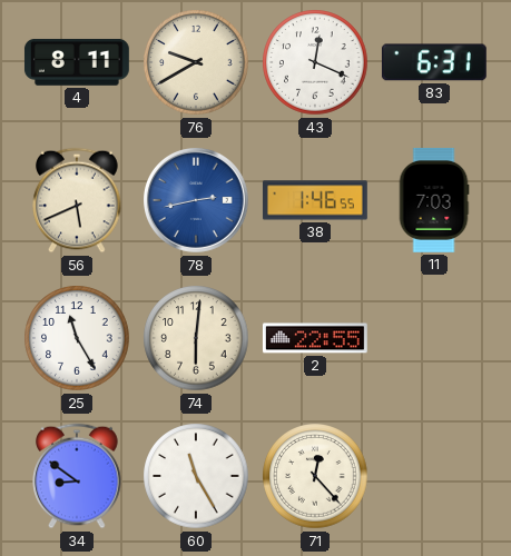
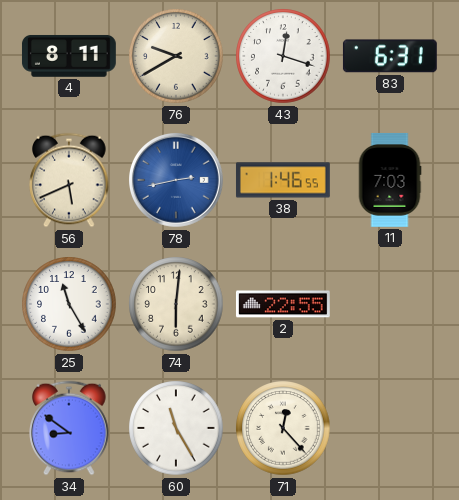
43: 12:19 -> 12:18
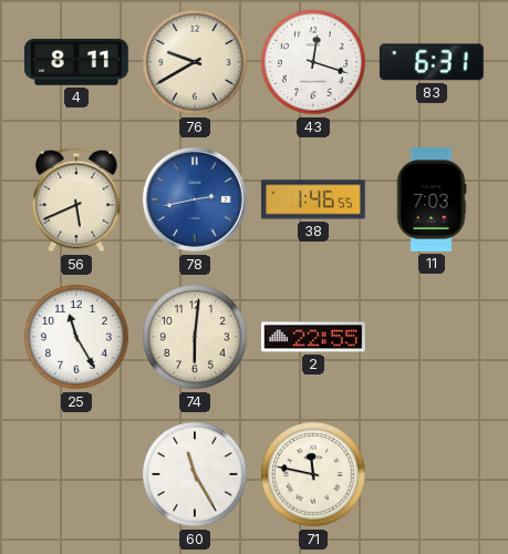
34: 8:51 -> none
71: 12:23 -> 11:47
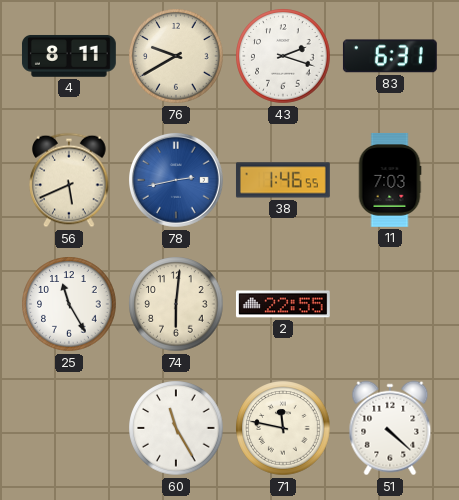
43: 12:18 -> 2:18
51: none -> 4:22
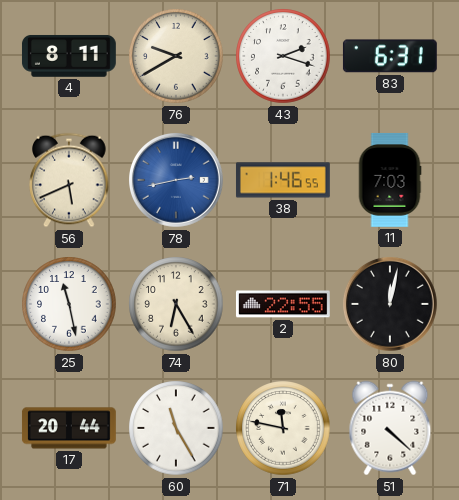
25: 11:25 -> 11:28
74: 6:01 -> 6:25
80: none -> 12:02
17: none -> 20:44
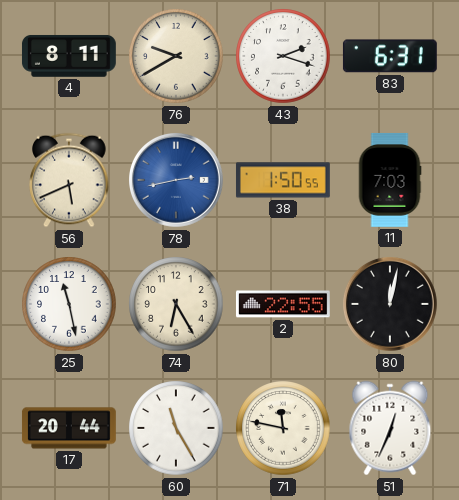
38: 1:46 -> 1:50
51: 4:22 -> 12:34
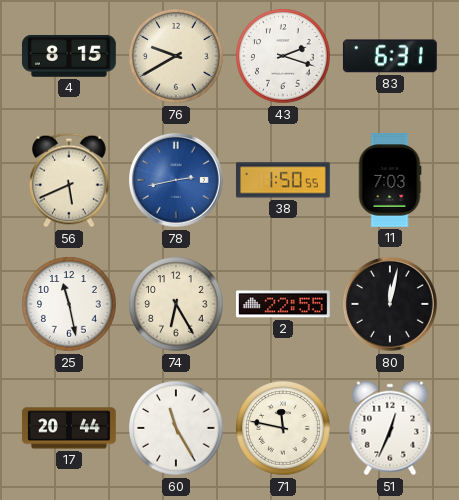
4: 8:11 -> 8:15
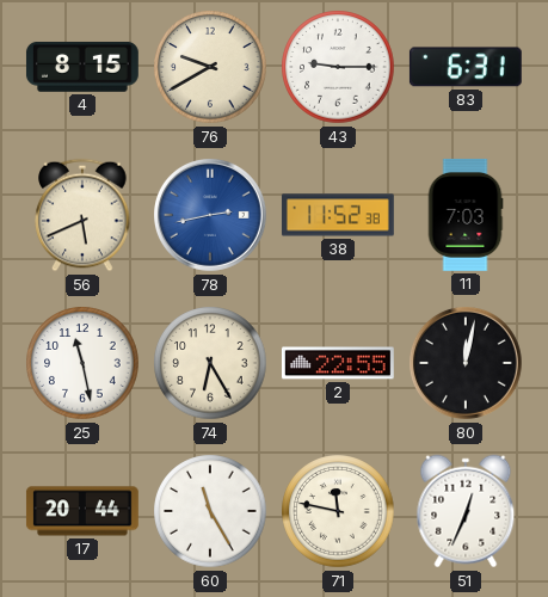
43: 2:18 -> 9:15
38: 1:50 -> 11:52
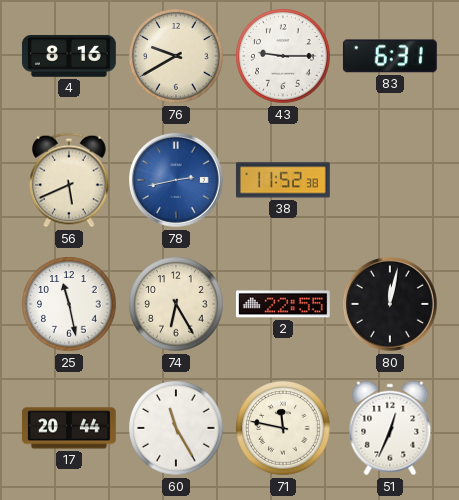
4: 8:15 -> 8:16
11: 7:03 -> none
